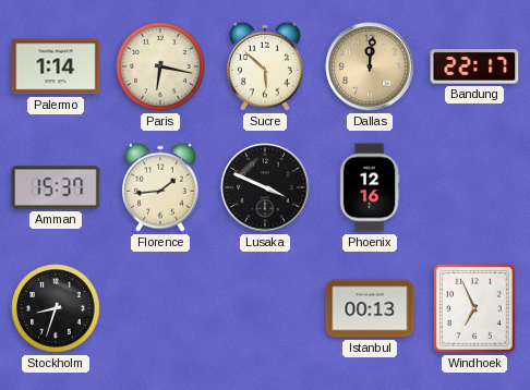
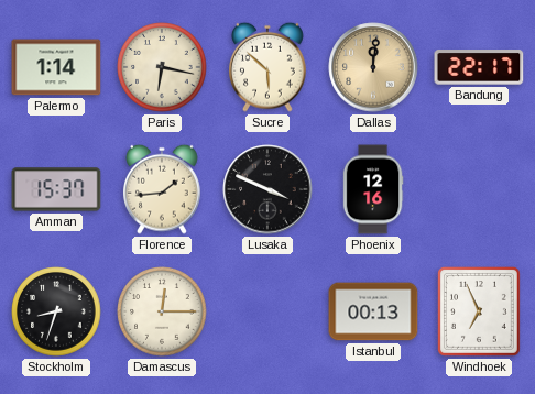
Damascus: none -> 12:15
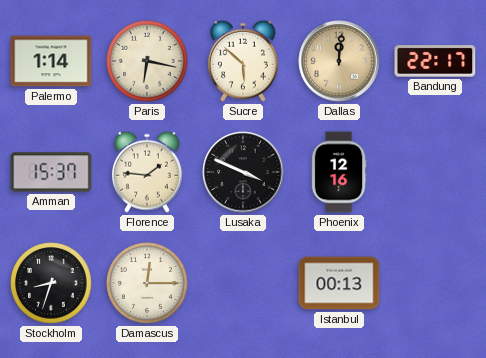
Florence: 1:44 -> 1:46
Windhoek: 6:56 -> none
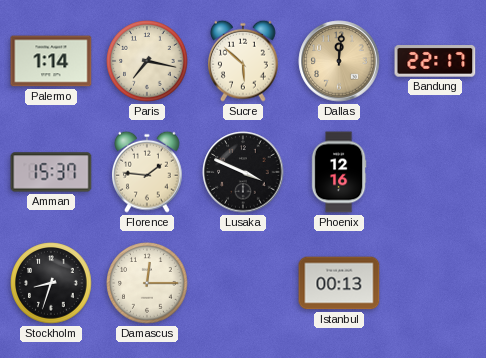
Paris: 6:17 -> 7:17
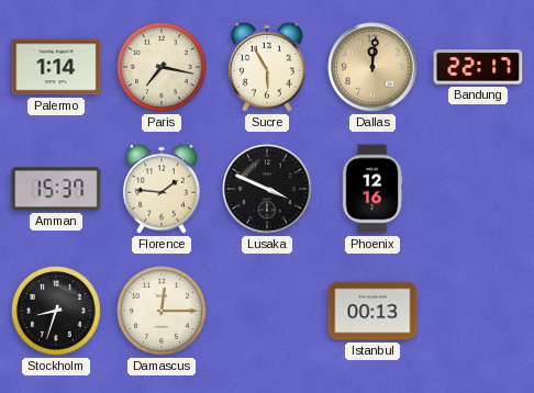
Sucre: 5:52 -> 5:55
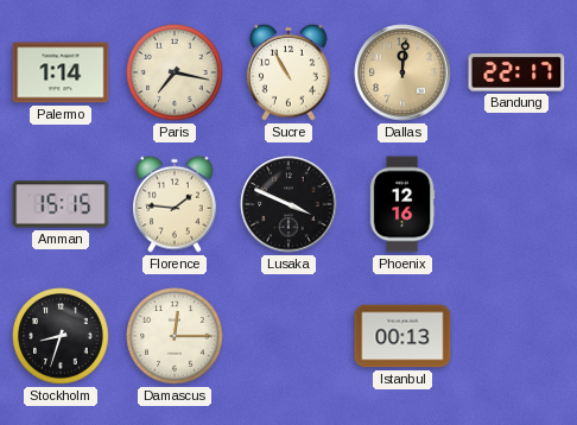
Sucre: 5:55 -> 10:55
Amman: 15:37 -> 15:15
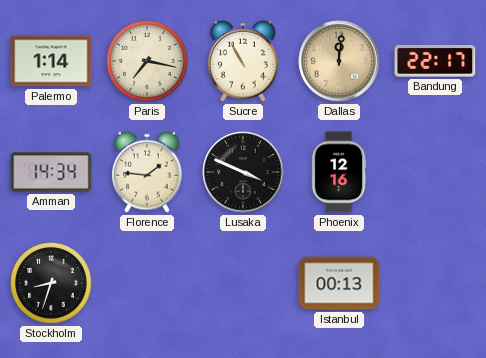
Amman: 15:15 -> 14:34
Damascus: 12:15 -> none
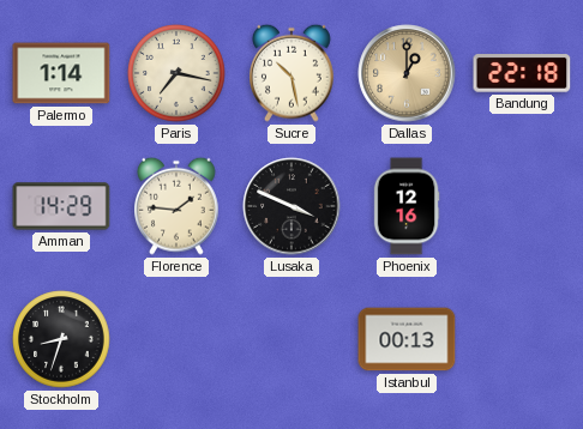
Sucre: 10:55 -> 10:28
Dallas: 12:01 -> 1:00
Bandung: 22:17 -> 22:18
Amman: 14:34 -> 14:29
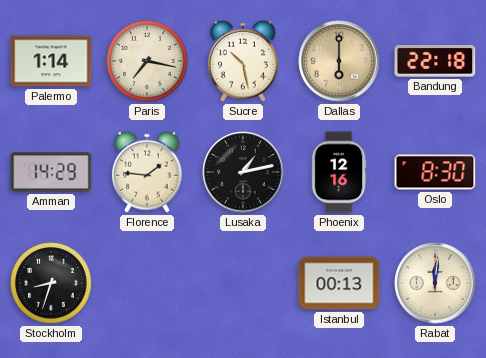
Dallas: 1:00 -> 6:00
Lusaka: 3:49 -> 1:13
Oslo: none -> 8:30
Rabat: none -> 12:01
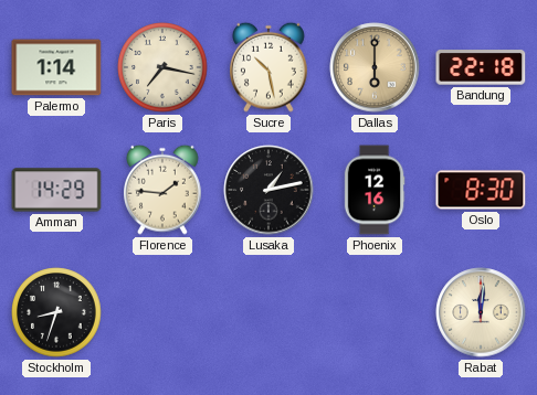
Istanbul: 00:13 -> none
